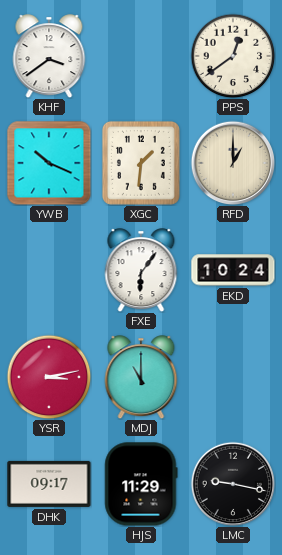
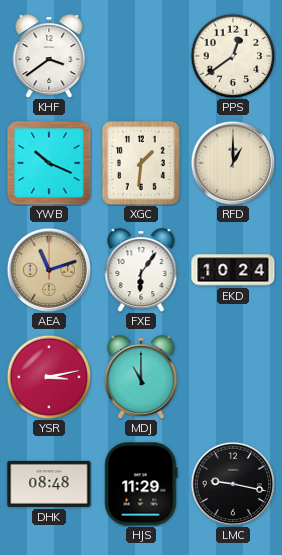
AEA: none -> 11:12
DHK: 09:17 -> 08:48
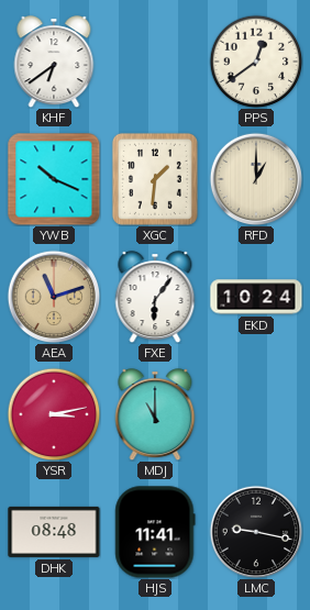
KHF: 3:39 -> 6:39
HJS: 11:29 -> 11:41
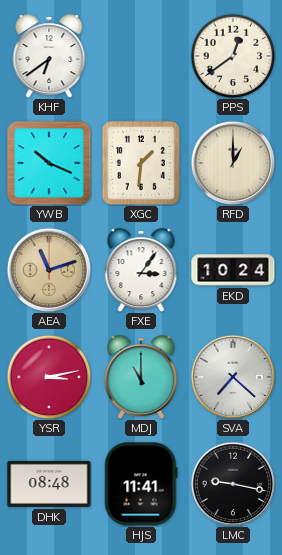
FXE: 6:06 -> 3:06
SVA: none -> 7:22
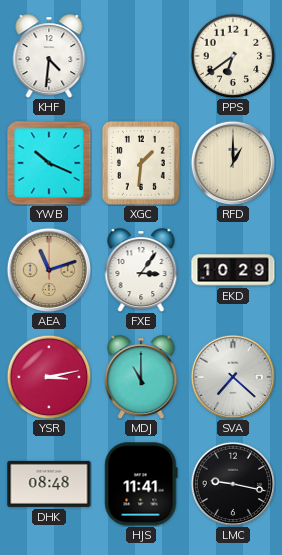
KHF: 6:39 -> 4:31
PPS: 12:39 -> 6:39
EKD: 10:24 -> 10:29
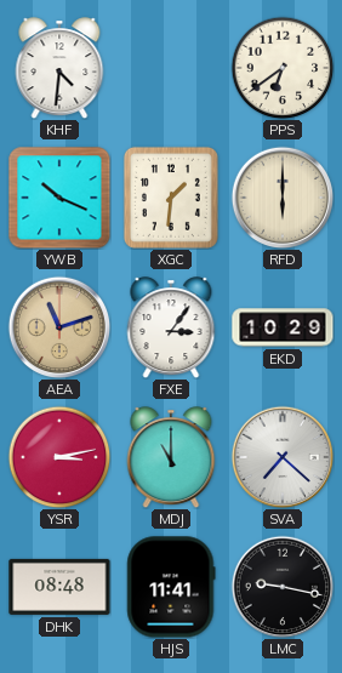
RFD: 1:00 -> 6:00
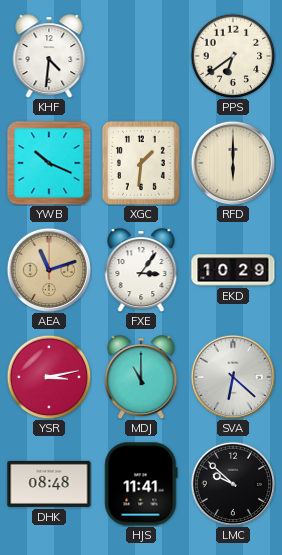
SVA: 7:22 -> 6:22
LMC: 9:17 -> 9:52
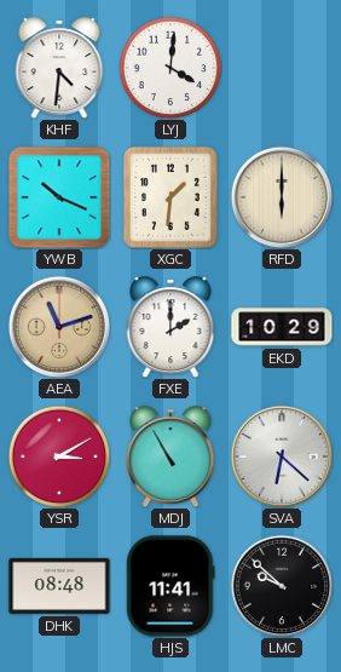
LYJ: none -> 4:01
PPS: 6:39 -> none
FXE: 3:06 -> 2:00
YSR: 3:13 -> 3:10
MDJ: 11:00 -> 10:55
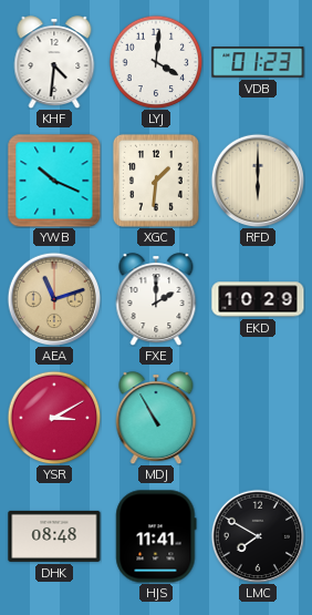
VDB: none -> 01:23
SVA: 6:22 -> none
LMC: 9:52 -> 7:50
